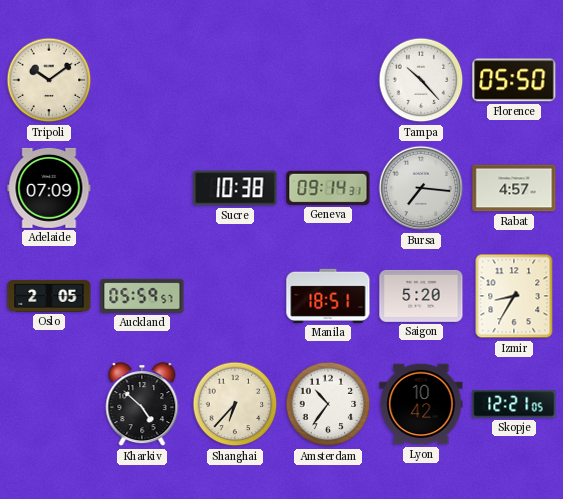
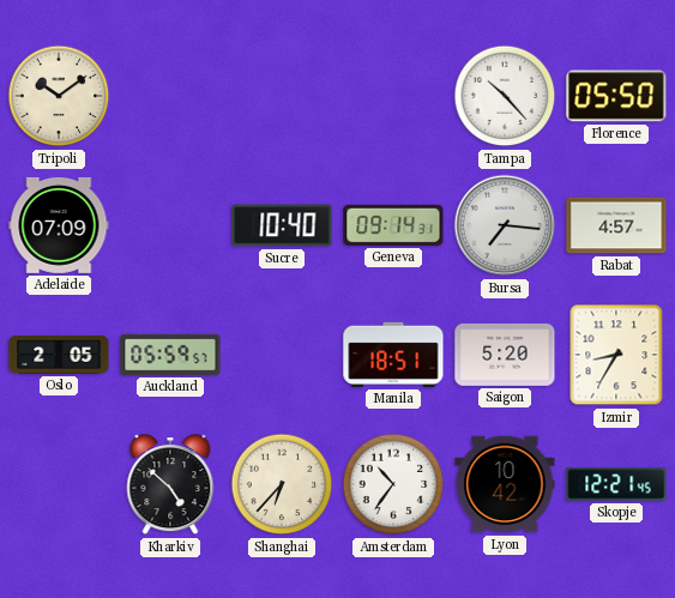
Sucre: 10:38 -> 10:40
Skopje: 12:21:05 -> 12:21:45
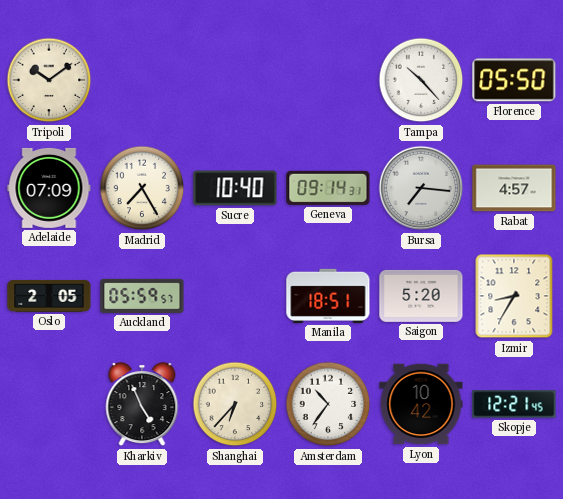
Madrid: none -> 7:25
Kharkiv: 4:52 -> 4:56
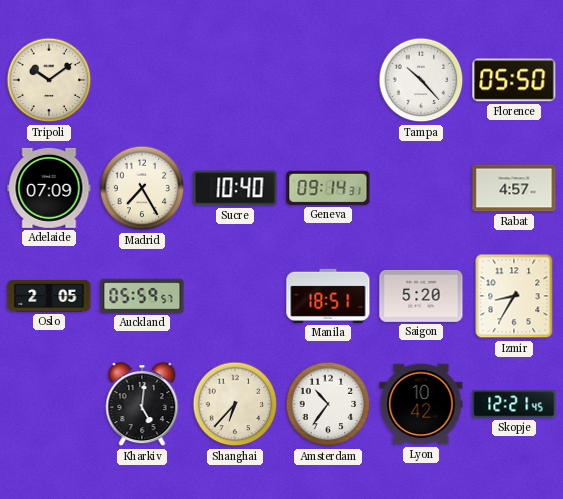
Bursa: 7:16 -> none
Kharkiv: 4:56 -> 5:01
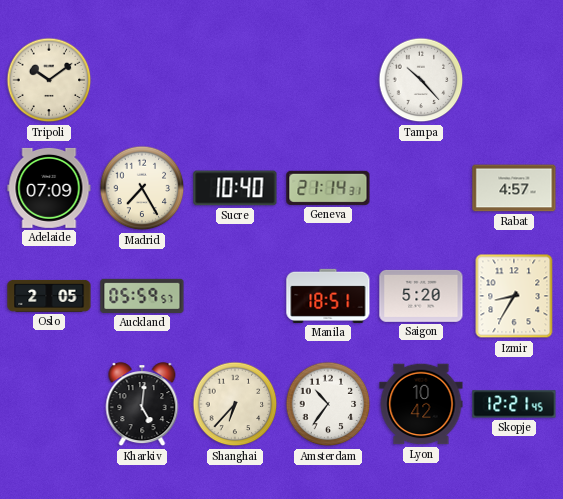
Florence: 05:50 -> none
Geneva: 09:14 -> 21:14
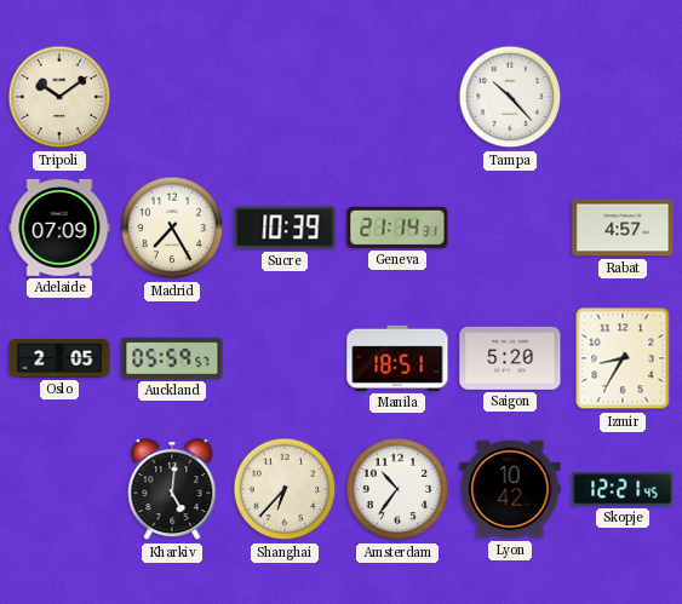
Sucre: 10:40 -> 10:39
